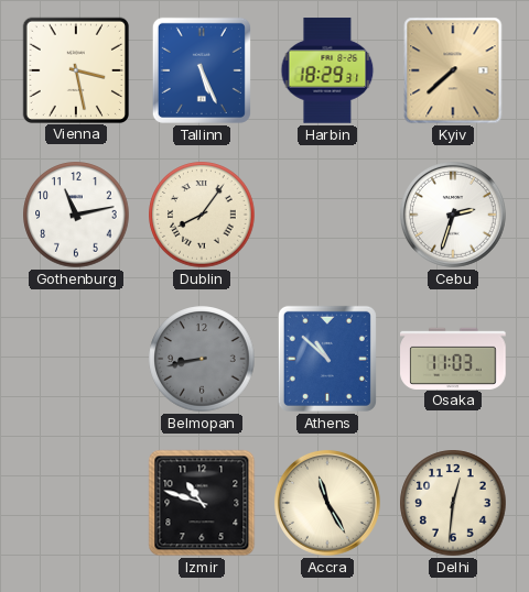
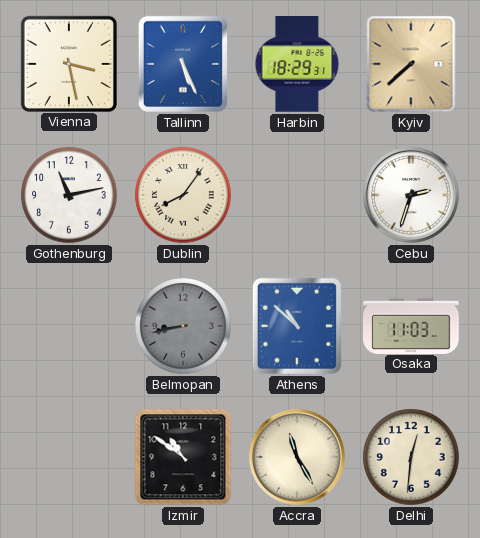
Izmir: 10:48 -> 10:51
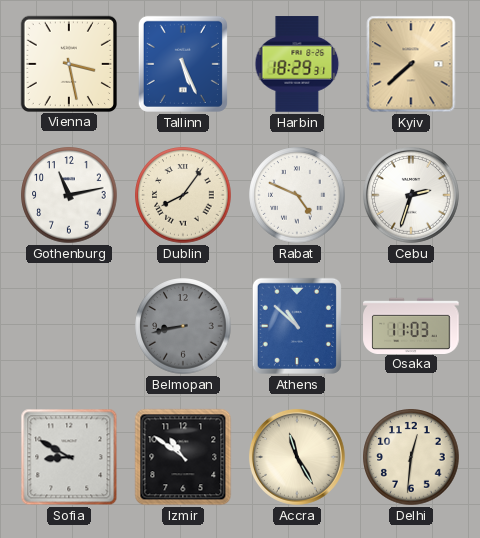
Rabat: none -> 4:49
Sofia: none -> 8:50
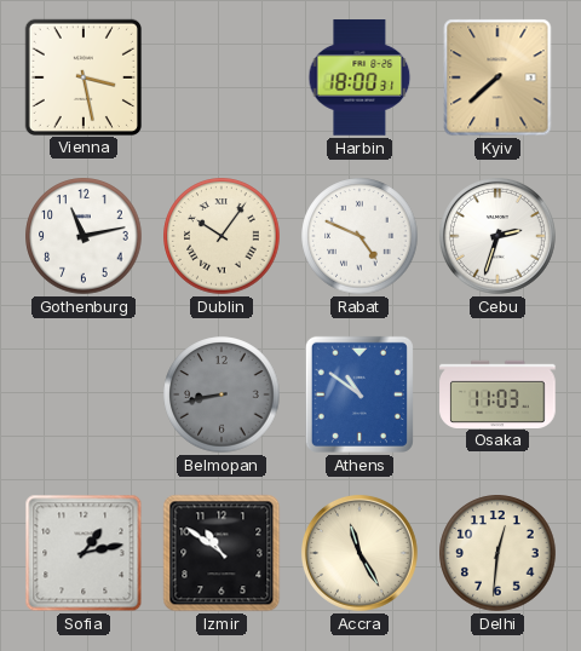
Tallinn: 5:26 -> none
Harbin: 18:29 -> 18:00
Dublin: 8:06 -> 10:06
Athens: 10:52 -> 10:51
Sofia: 8:50 -> 1:13
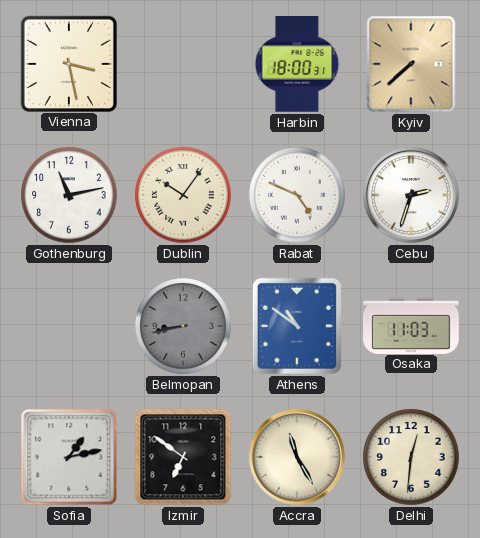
Izmir: 10:51 -> 6:51
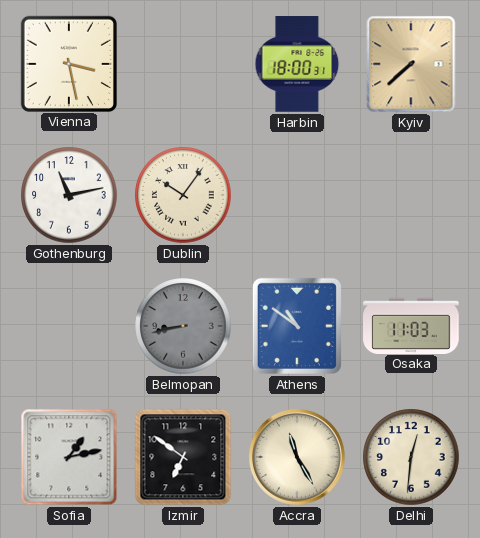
Rabat: 4:49 -> none
Cebu: 2:33 -> none
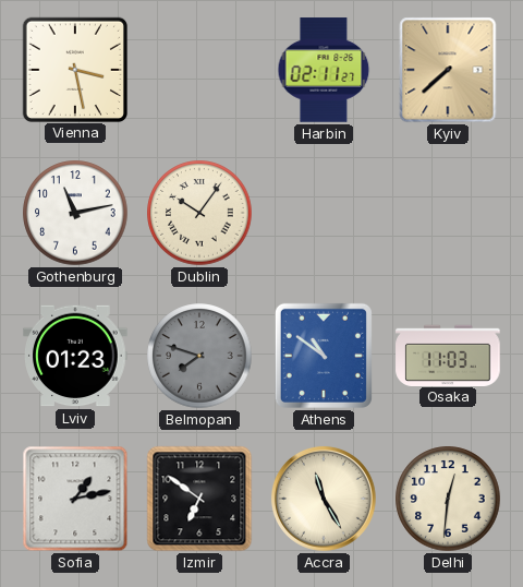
Harbin: 18:00 -> 02:11
Lviv: none -> 01:23
Belmopan: 8:43 -> 7:48
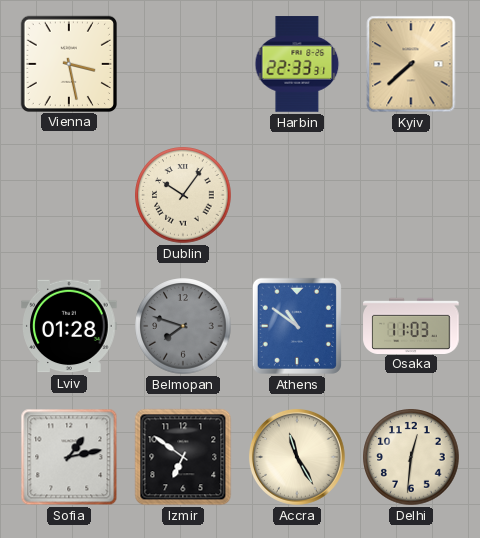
Harbin: 02:11 -> 22:33
Gothenburg: 11:13 -> none
Lviv: 01:23 -> 01:28
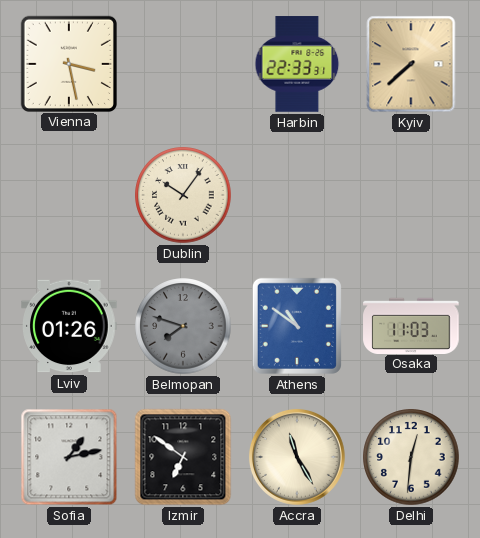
Lviv: 01:28 -> 01:26
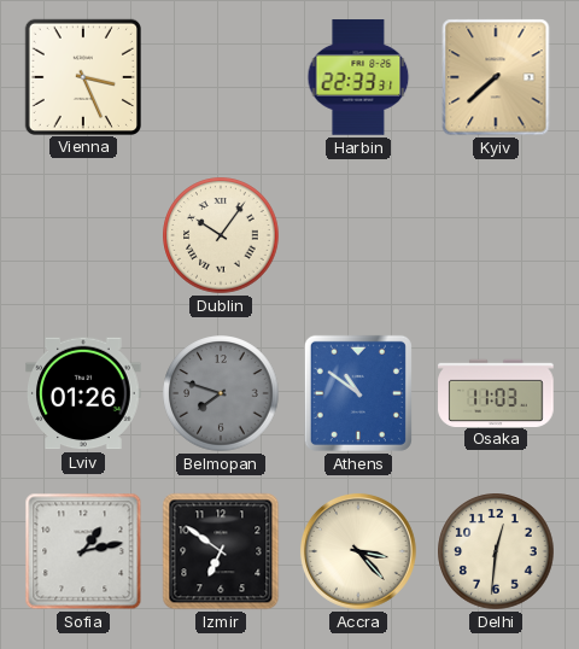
Vienna: 3:28 -> 3:26
Accra: 11:25 -> 3:23
